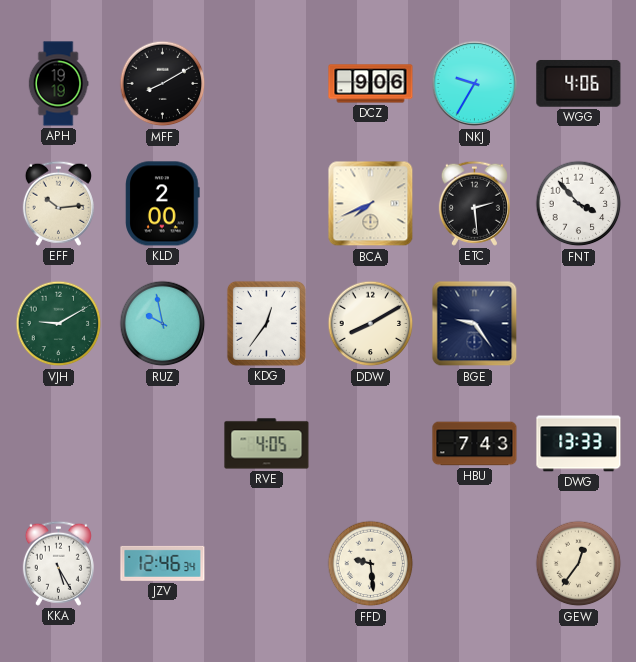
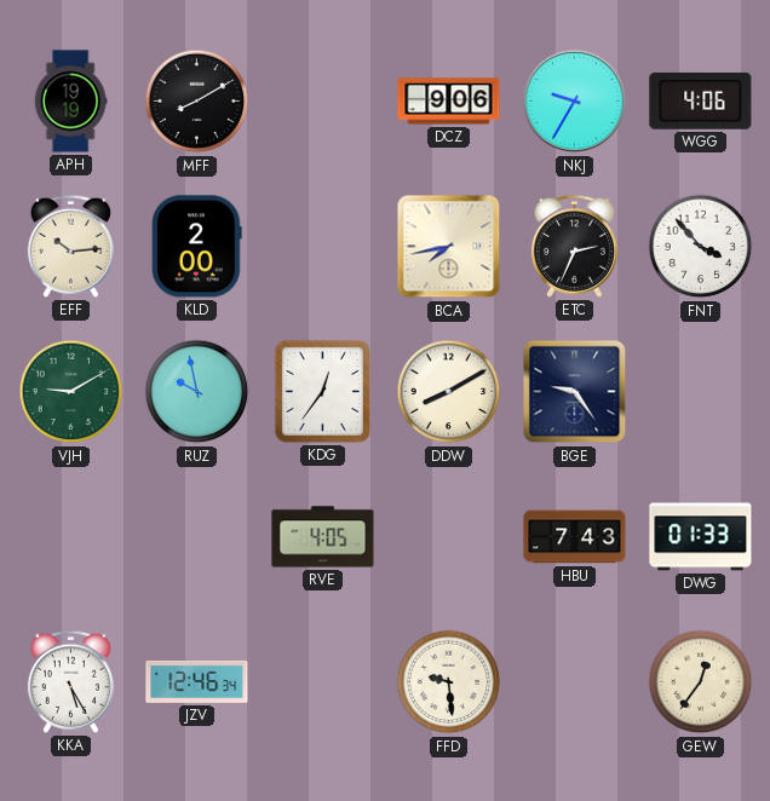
BCA: 7:41 -> 7:43
ETC: 2:29 -> 2:34
DWG: 13:33 -> 01:33
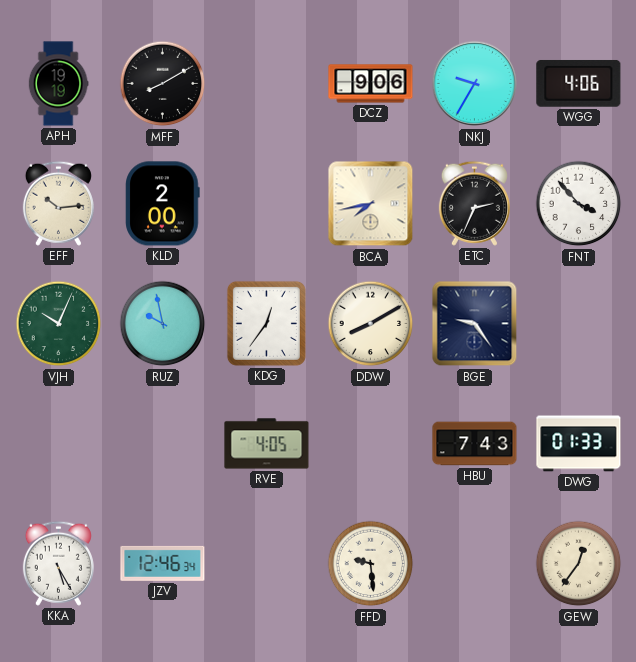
VJH: 9:10 -> 10:04
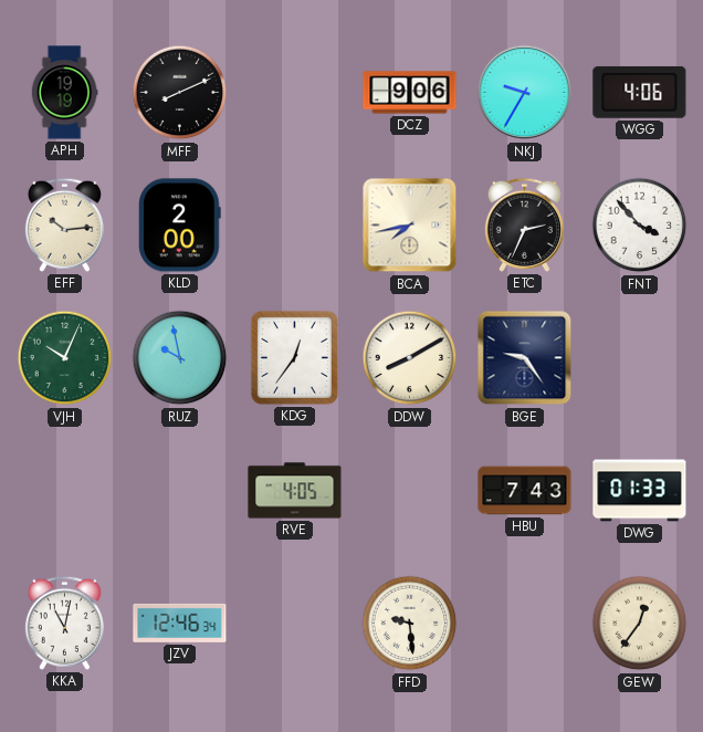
MFF: 8:10 -> 8:11
KKA: 5:25 -> 11:02
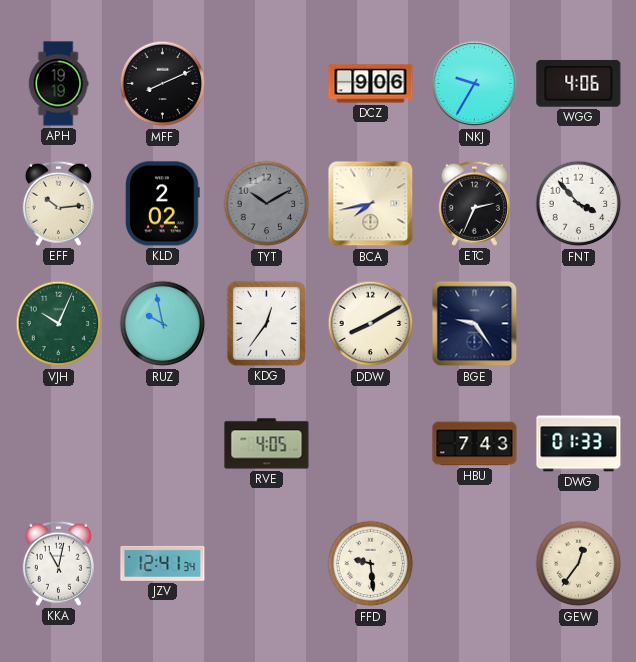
KLD: 2:00 -> 2:02
TYT: none -> 10:10
JZV: 12:46 -> 12:41
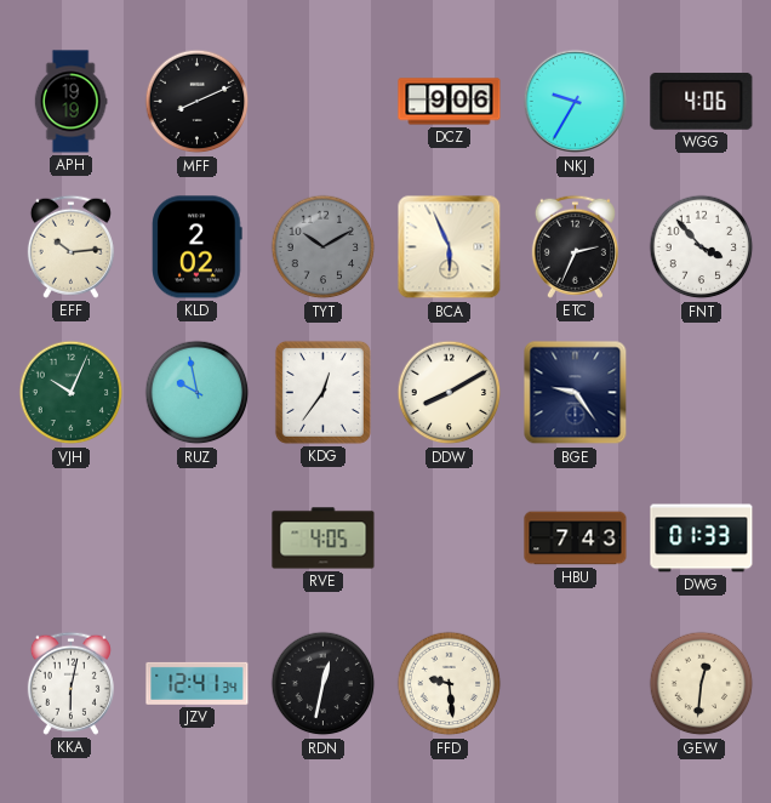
BCA: 7:43 -> 5:56
KKA: 11:02 -> 6:02
RDN: none -> 12:32
GEW: 12:36 -> 12:31
